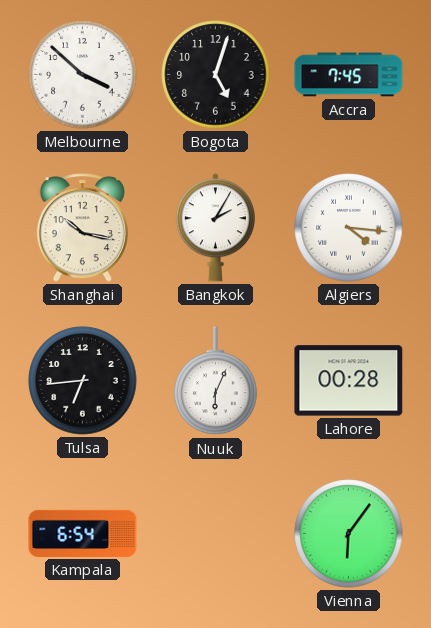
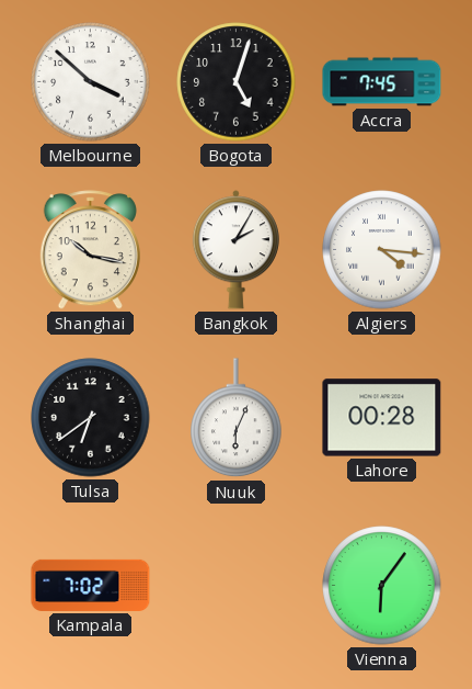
Tulsa: 6:44 -> 6:39
Kampala: 6:54 -> 7:02
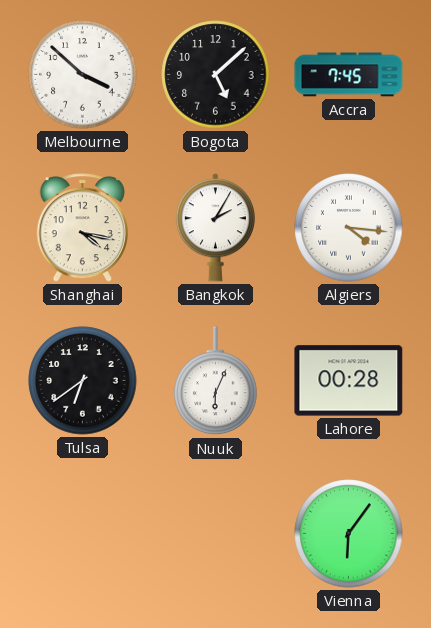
Bogota: 5:03 -> 5:08
Shanghai: 10:17 -> 4:17
Kampala: 7:02 -> none
